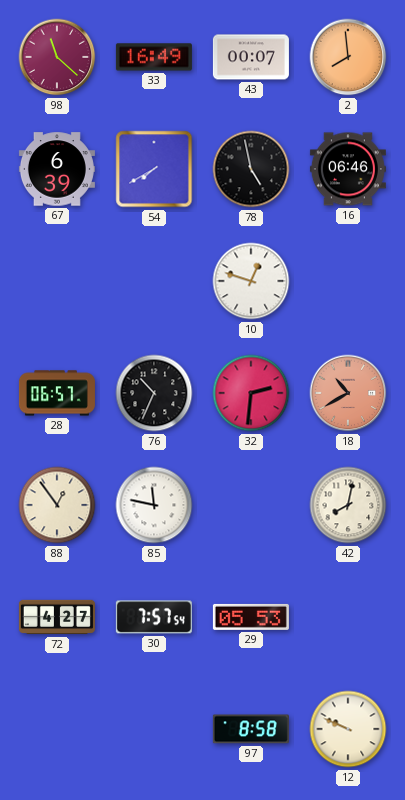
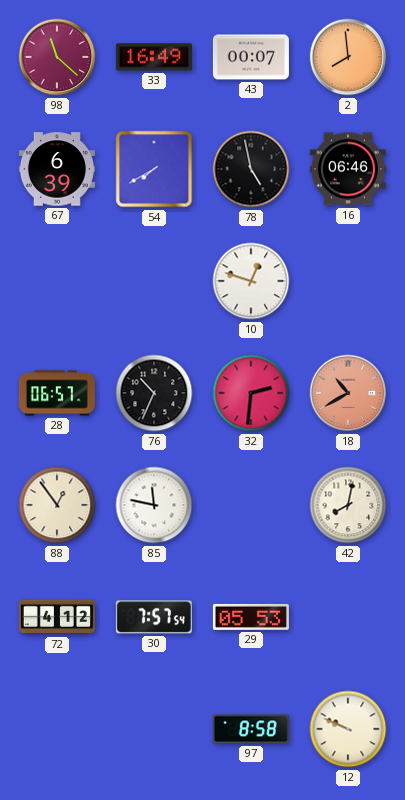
72: 4:27 -> 4:12
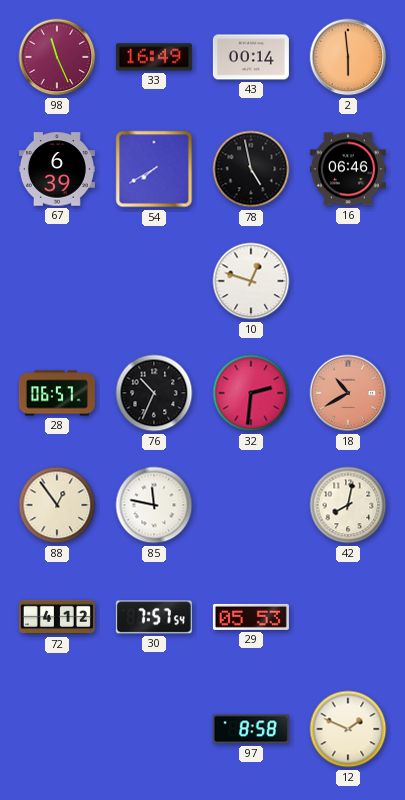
98: 11:22 -> 11:26
43: 00:07 -> 00:14
2: 7:59 -> 5:59
12: 9:49 -> 1:49
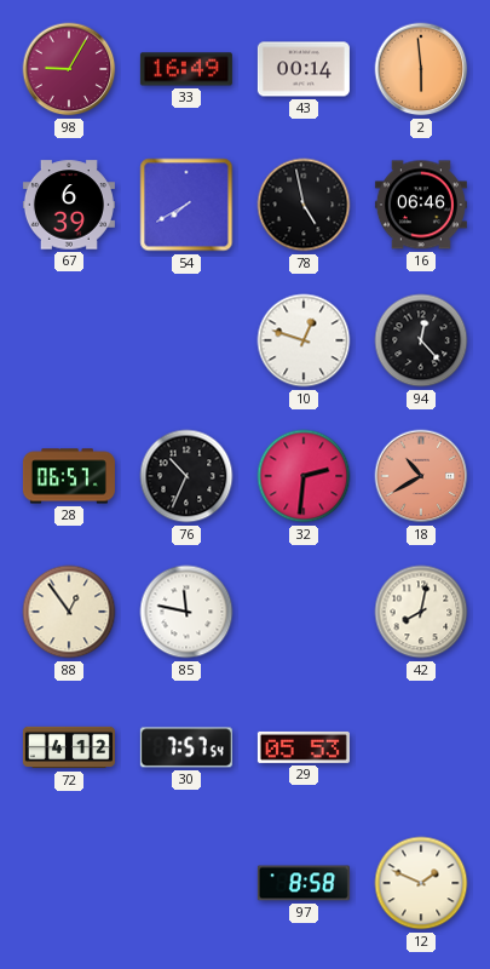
98: 11:26 -> 9:05
94: none -> 12:23
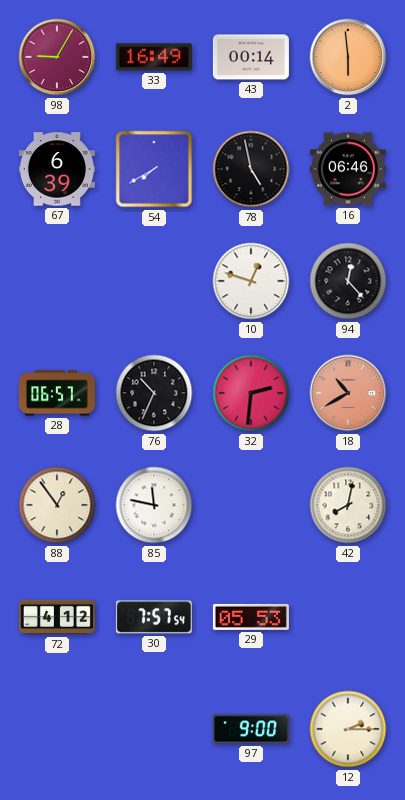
97: 8:58 -> 9:00
12: 1:49 -> 2:15
